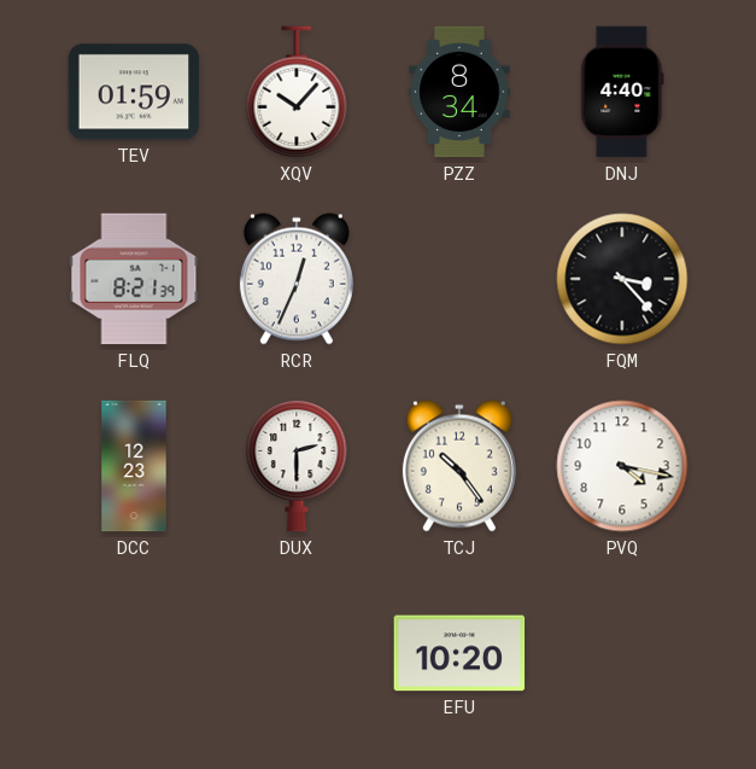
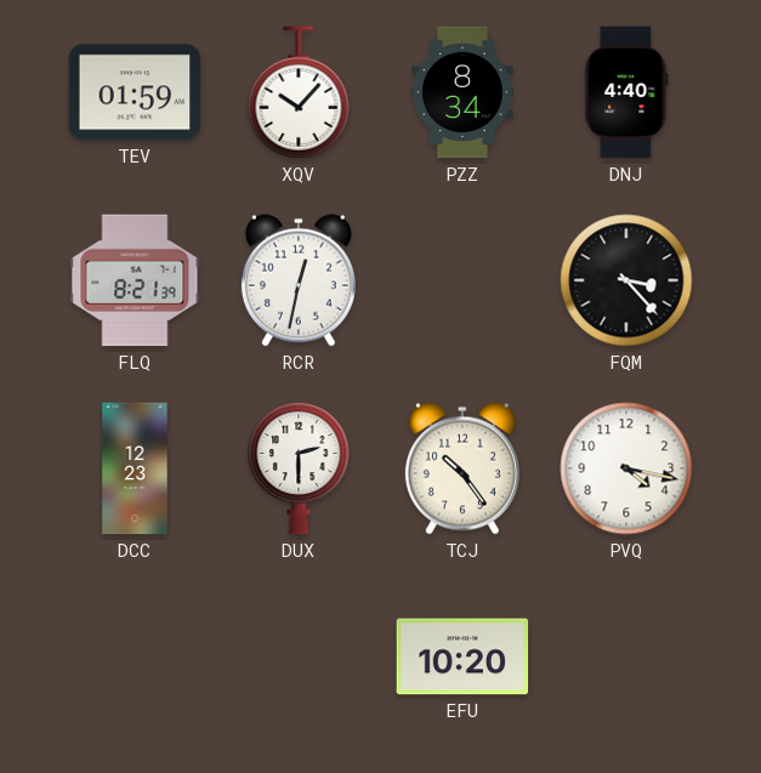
RCR: 12:34 -> 12:32
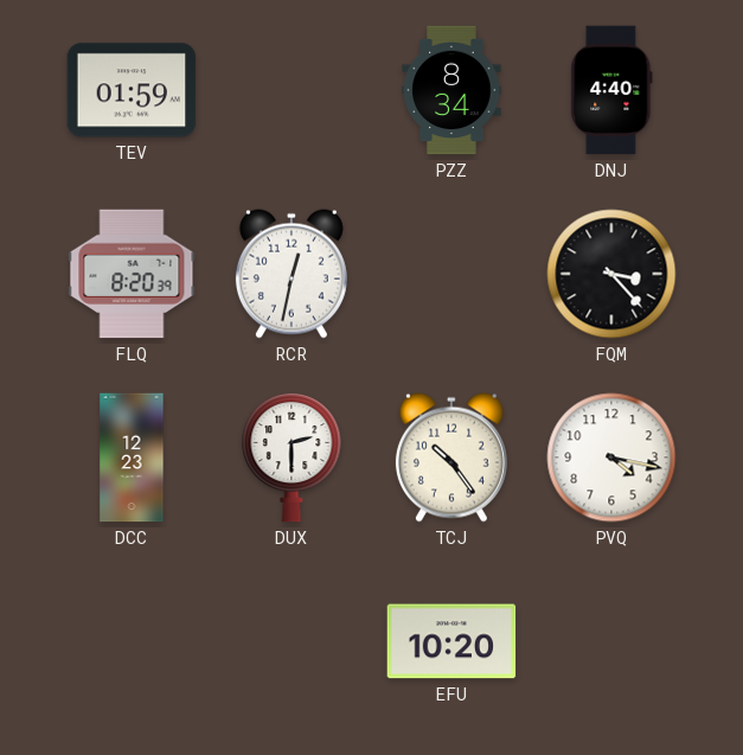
XQV: 10:07 -> none
FLQ: 8:21 -> 8:20
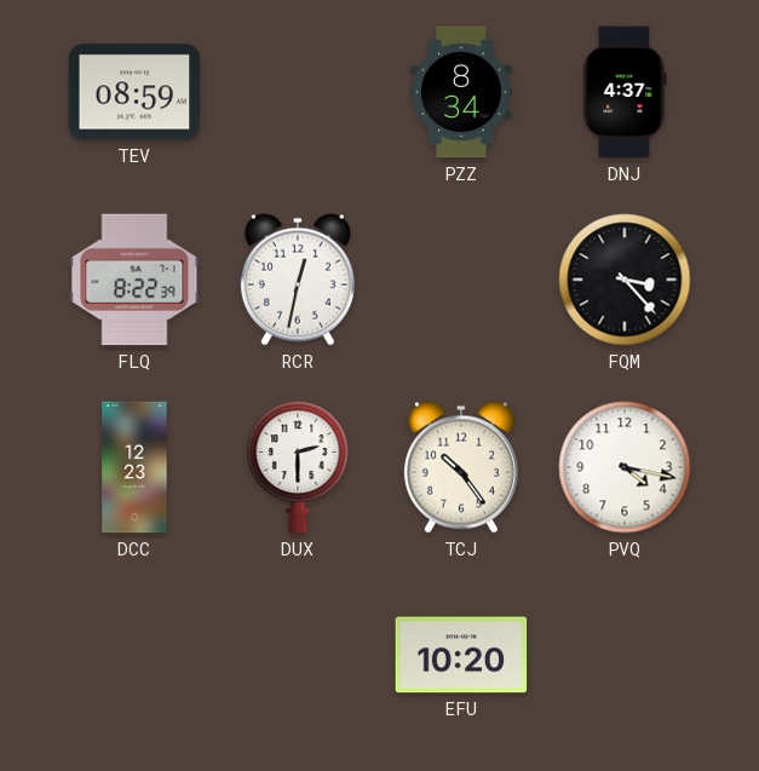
TEV: 01:59 -> 08:59
DNJ: 4:40 -> 4:37
FLQ: 8:20 -> 8:22
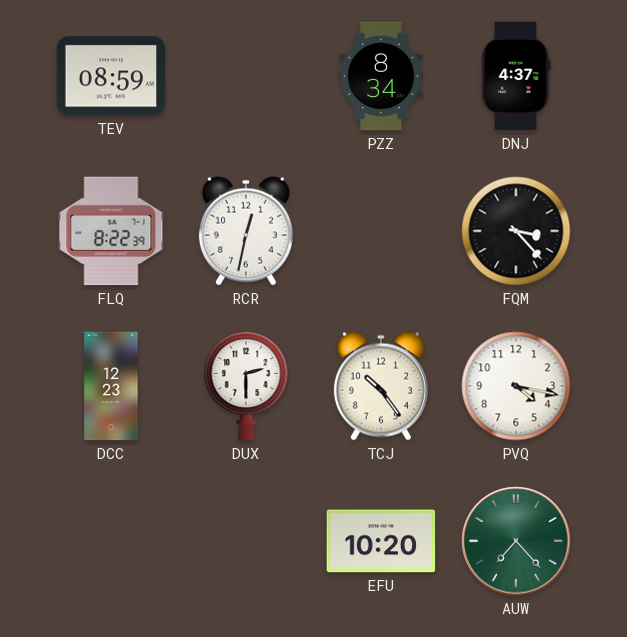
AUW: none -> 7:23
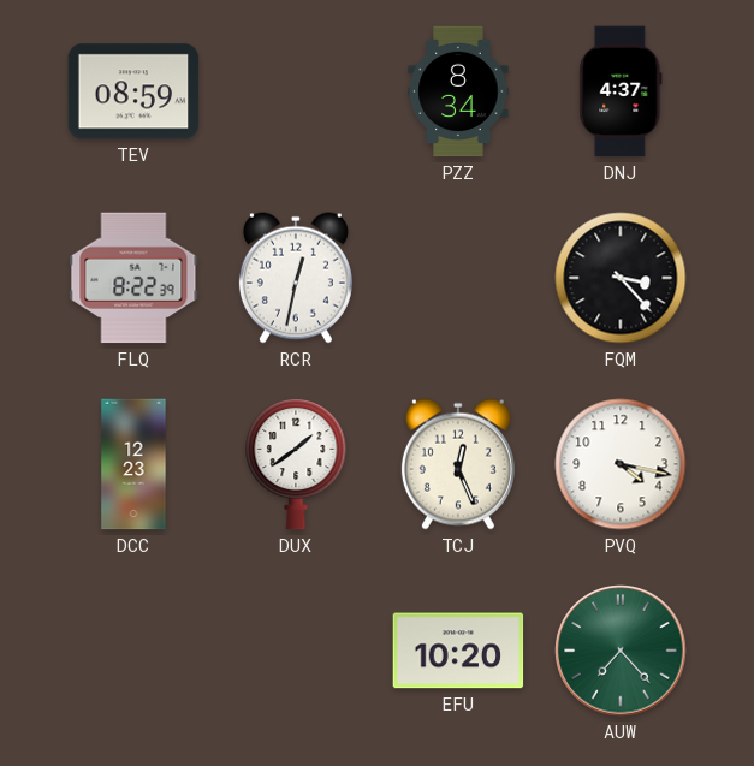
DUX: 2:30 -> 1:39
TCJ: 10:24 -> 12:26
